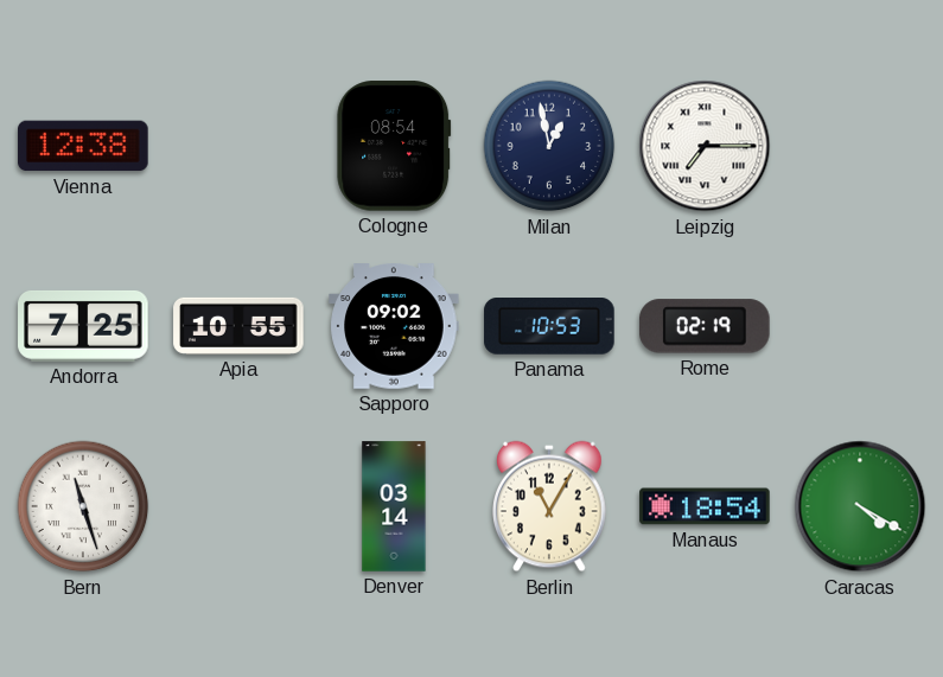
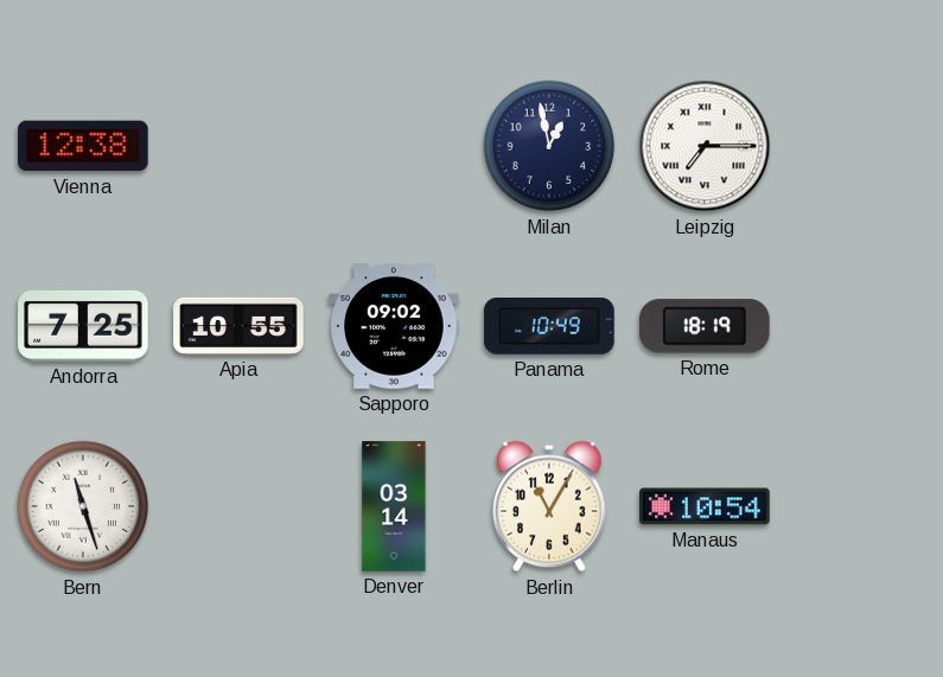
Cologne: 08:54 -> none
Panama: 10:53 -> 10:49
Rome: 02:19 -> 18:19
Manaus: 18:54 -> 10:54
Caracas: 4:20 -> none
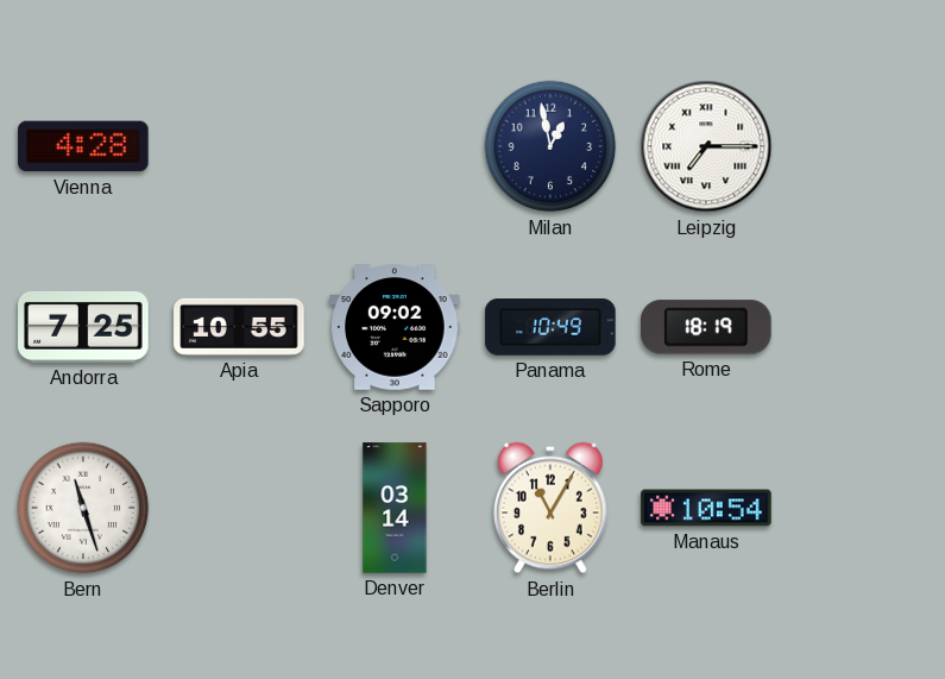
Vienna: 12:38 -> 4:28
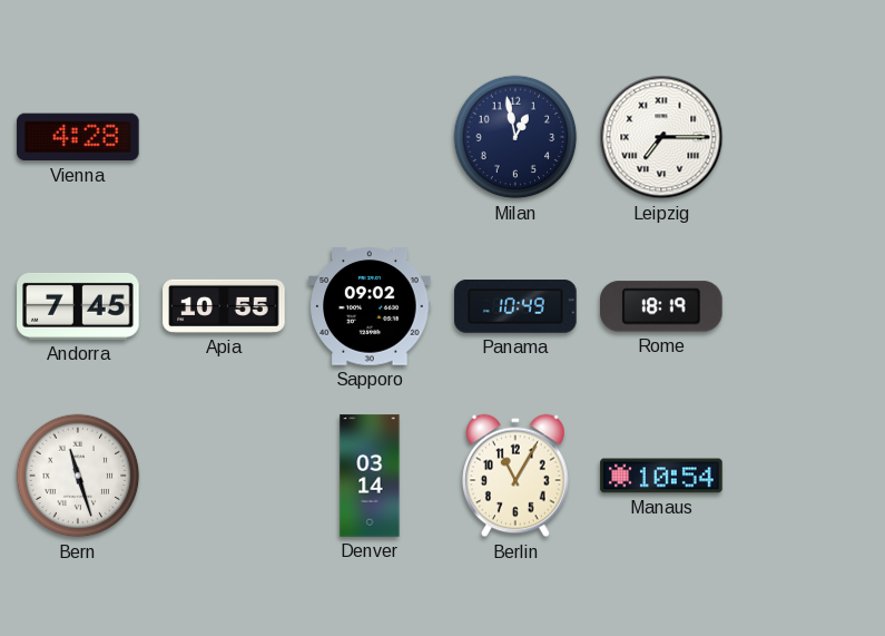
Andorra: 7:25 -> 7:45
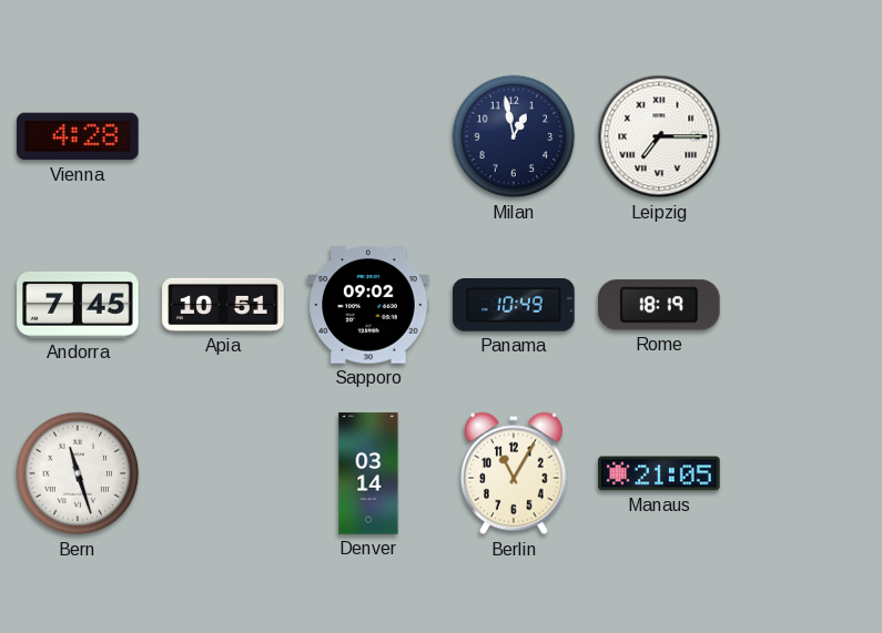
Apia: 10:55 -> 10:51
Manaus: 10:54 -> 21:05
